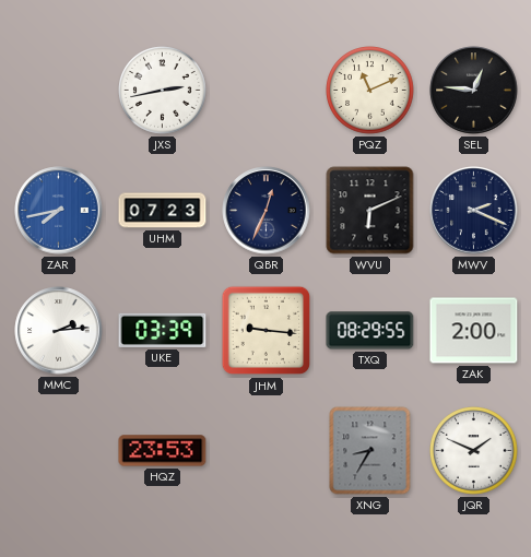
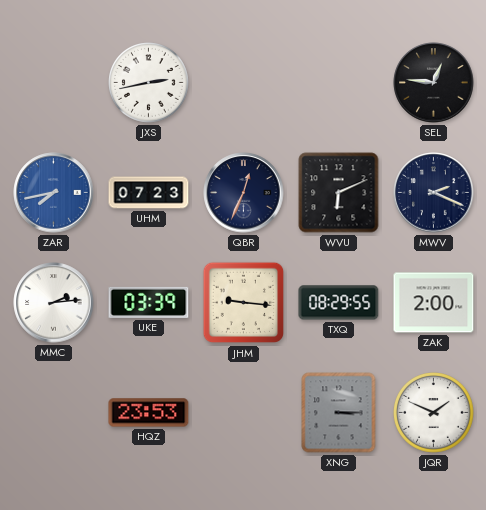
PQZ: 11:11 -> none
XNG: 8:35 -> 3:15
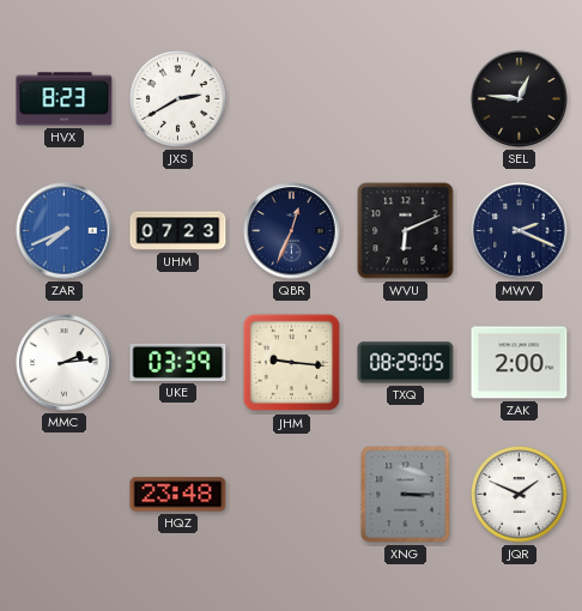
HVX: none -> 8:23
JXS: 2:43 -> 2:40
ZAR: 7:43 -> 7:41
TXQ: 08:29:55 -> 08:29:05
HQZ: 23:53 -> 23:48
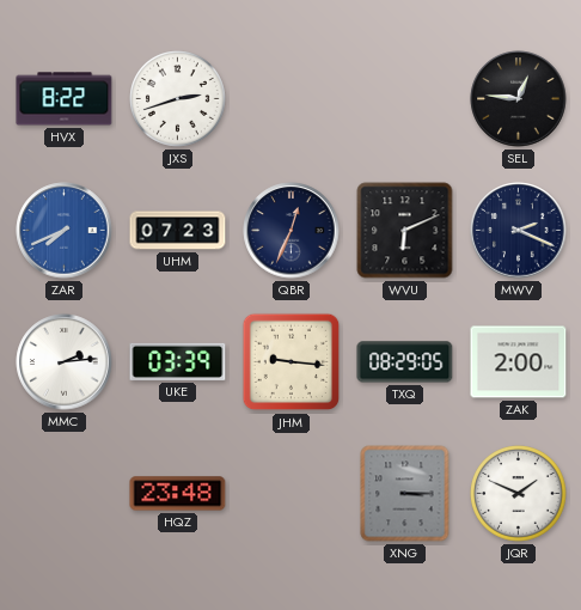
HVX: 8:23 -> 8:22
JXS: 2:40 -> 2:42
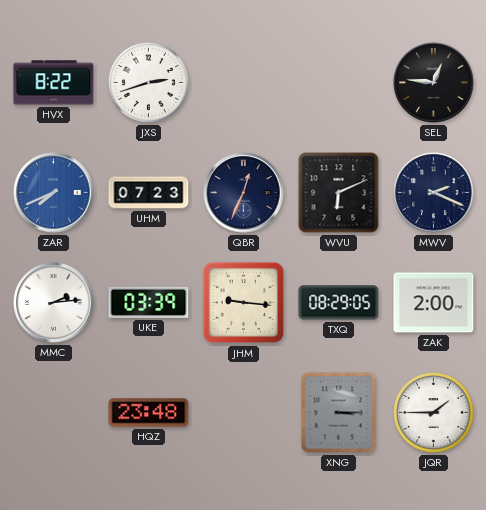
JQR: 1:49 -> 1:45
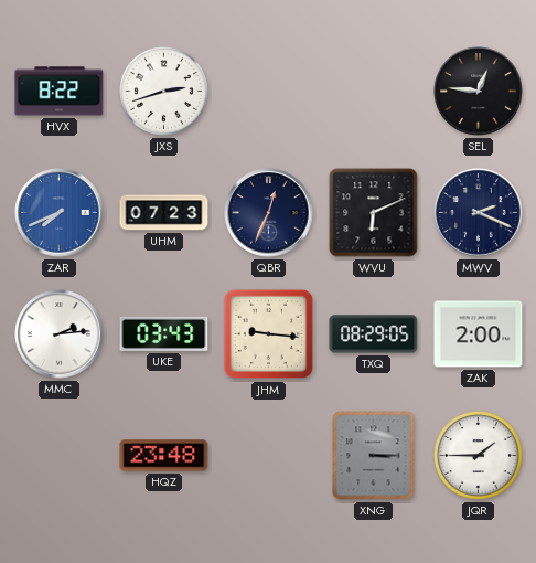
UKE: 03:39 -> 03:43
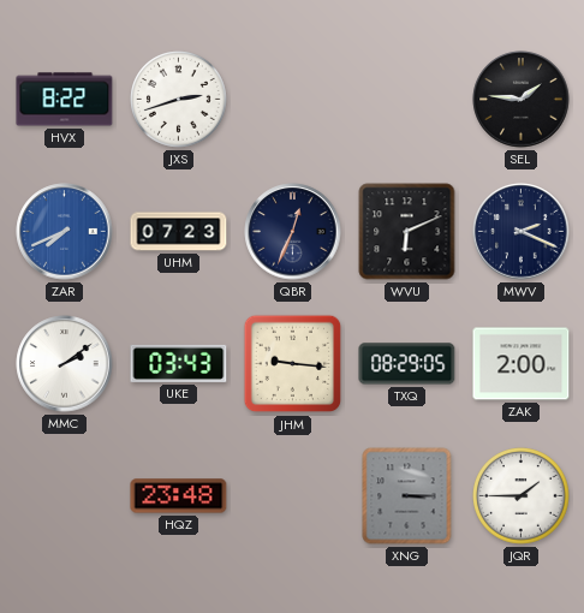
SEL: 12:46 -> 1:46
MMC: 2:14 -> 2:09
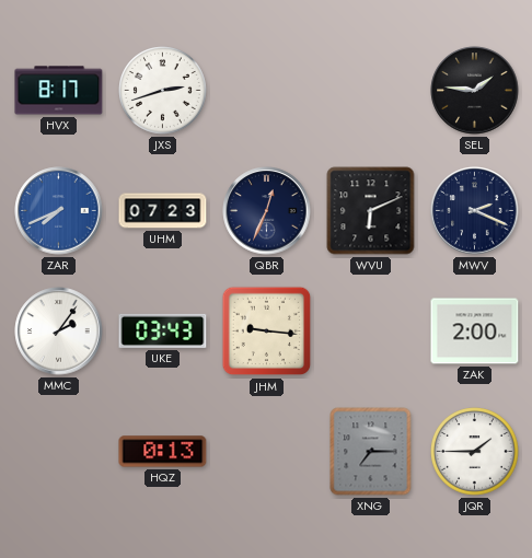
HVX: 8:22 -> 8:17
MMC: 2:09 -> 2:06
TXQ: 08:29 -> none
HQZ: 23:48 -> 0:13
XNG: 3:15 -> 7:15
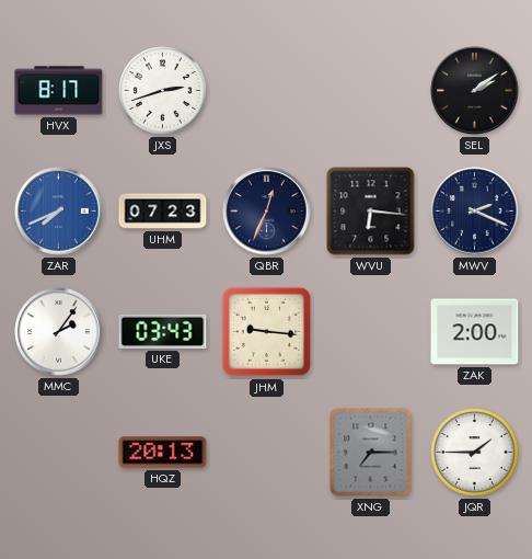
SEL: 1:46 -> 2:09
WVU: 6:11 -> 6:16
HQZ: 0:13 -> 20:13
